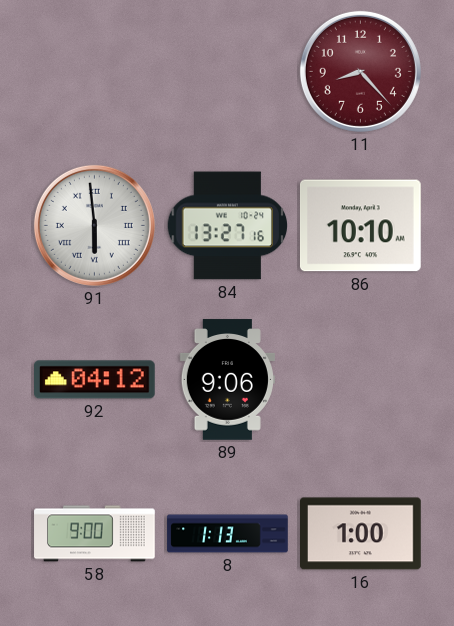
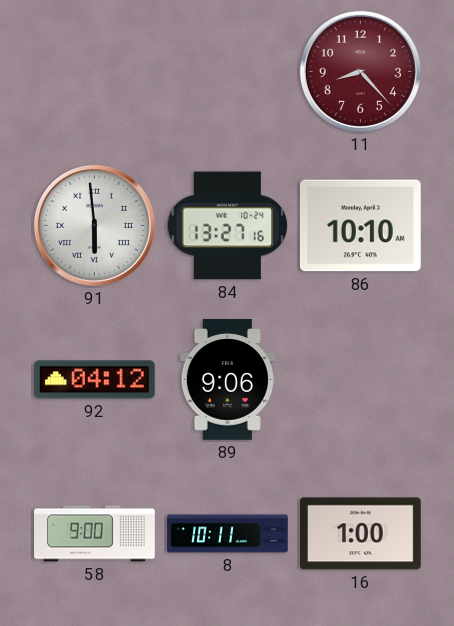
8: 1:13 -> 10:11
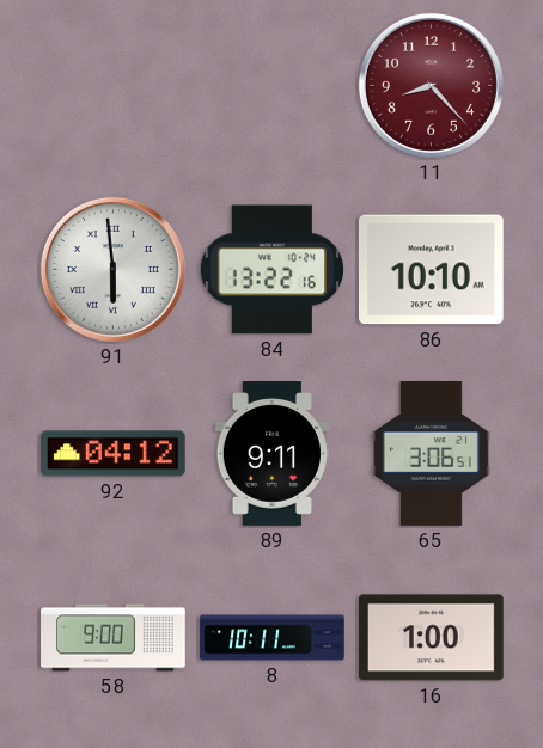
84: 13:27 -> 13:22
89: 9:06 -> 9:11
65: none -> 3:06
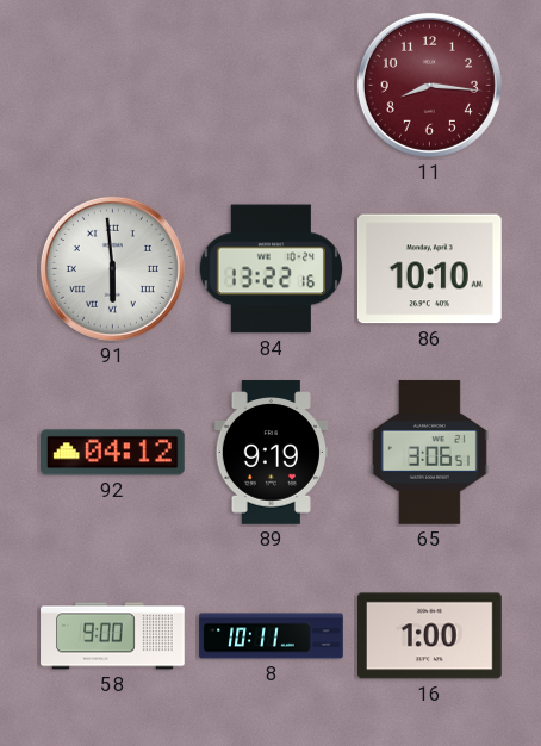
11: 8:23 -> 8:16
89: 9:11 -> 9:19
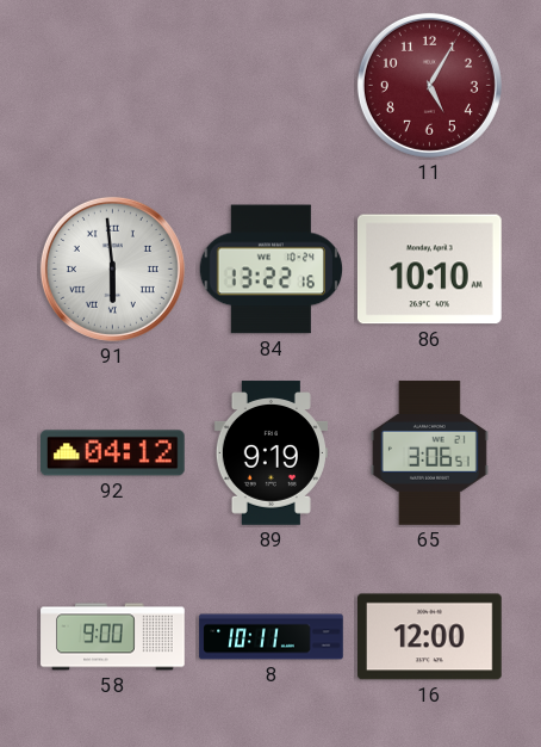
11: 8:16 -> 5:05
16: 1:00 -> 12:00
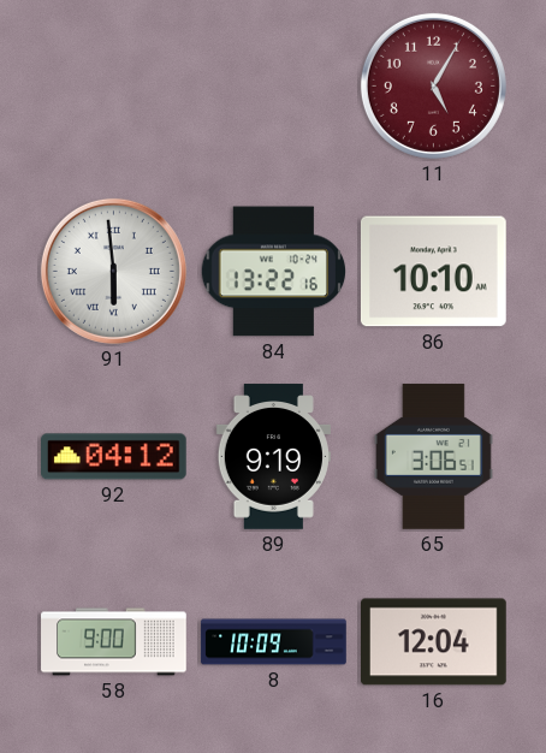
8: 10:11 -> 10:09
16: 12:00 -> 12:04
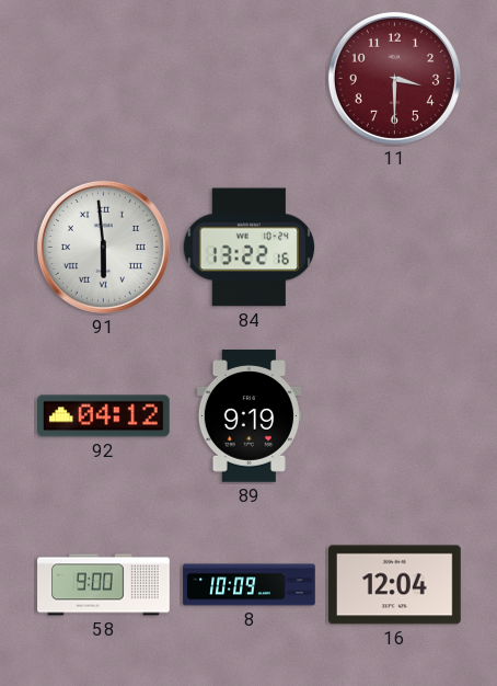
11: 5:05 -> 3:30
86: 10:10 -> none
65: 3:06 -> none
